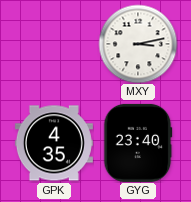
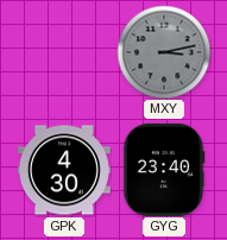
MXY dial: white -> grey
GPK: 4:35 -> 4:30
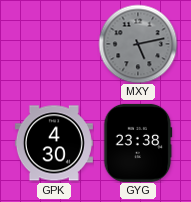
MXY: 3:13 -> 5:13
GYG: 23:40 -> 23:38
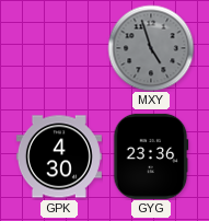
MXY: 5:13 -> 4:57
GYG: 23:38 -> 23:36
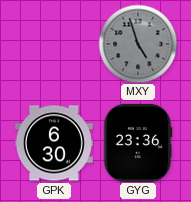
GPK: 4:30 -> 6:30
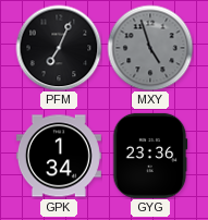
PFM: none -> 7:04
GPK: 6:30 -> 1:34
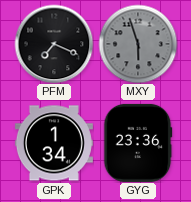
PFM: 7:04 -> 7:19
MXY: 4:57 -> 5:57
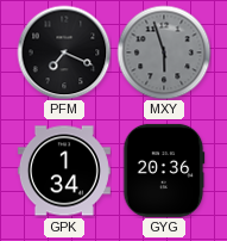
GYG: 23:36 -> 20:36
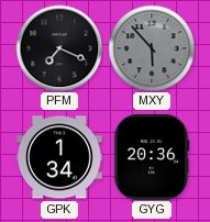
MXY: 5:57 -> 5:53
